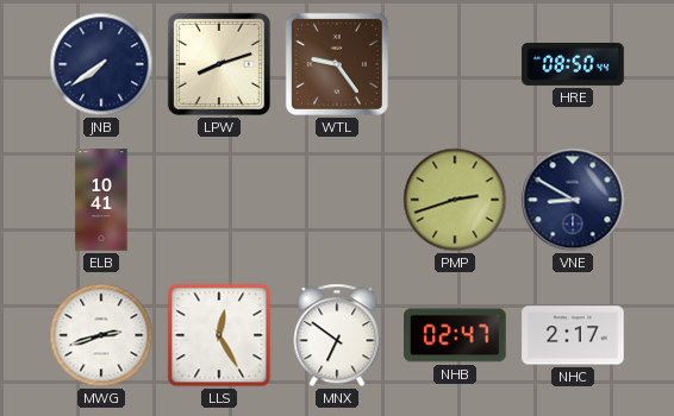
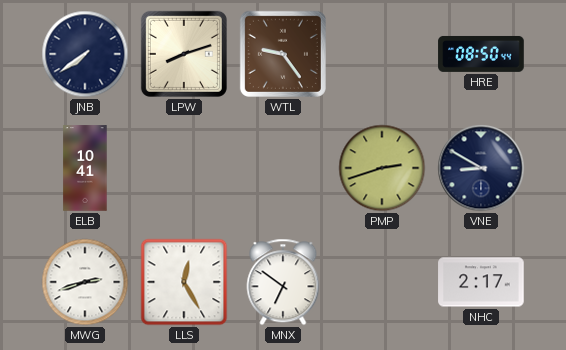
NHB: 02:47 -> none
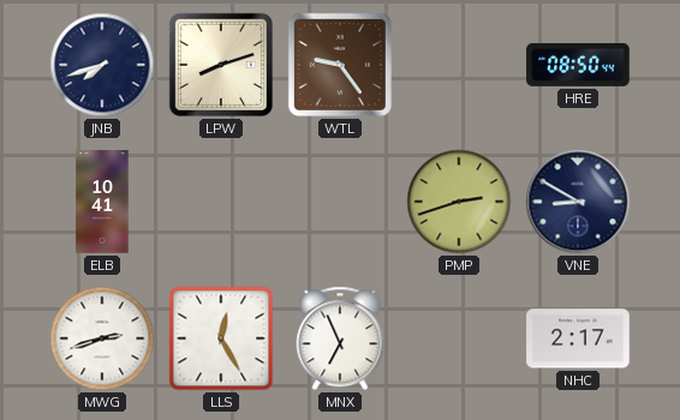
JNB: 7:39 -> 7:42
MNX: 6:51 -> 6:56
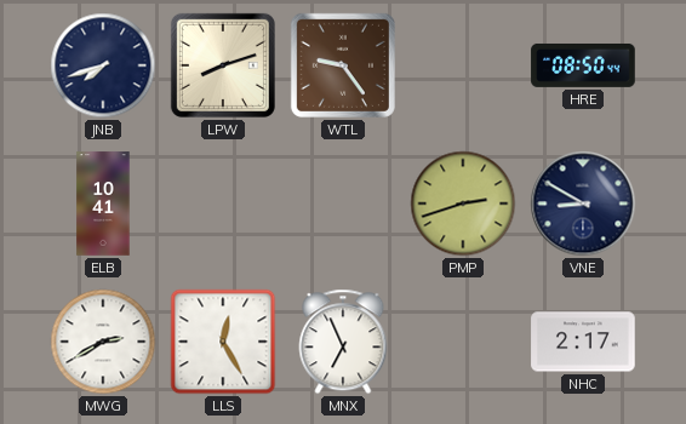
MWG: 2:42 -> 2:40
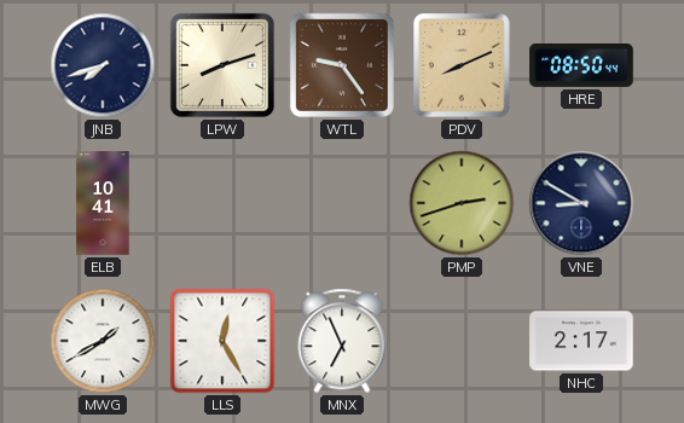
PDV: none -> 8:11
MWG: 2:40 -> 1:40
